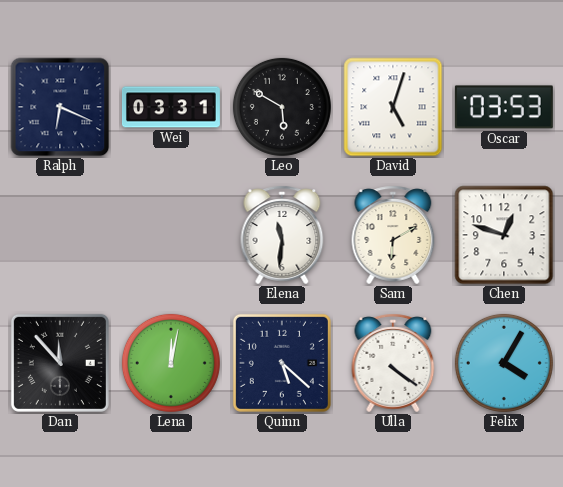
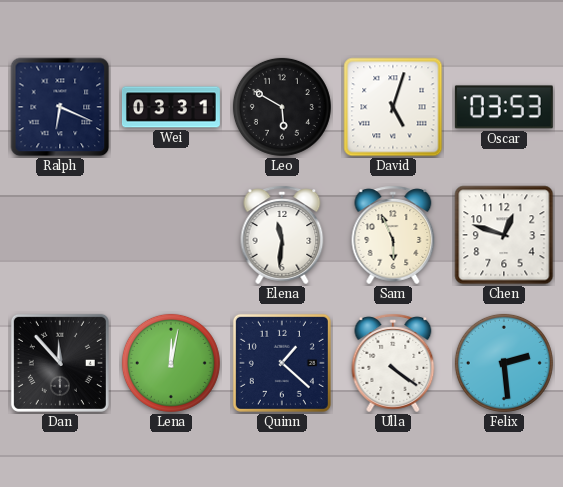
Sam: 6:10 -> 5:56
Quinn: 5:22 -> 1:22
Felix: 4:05 -> 2:29
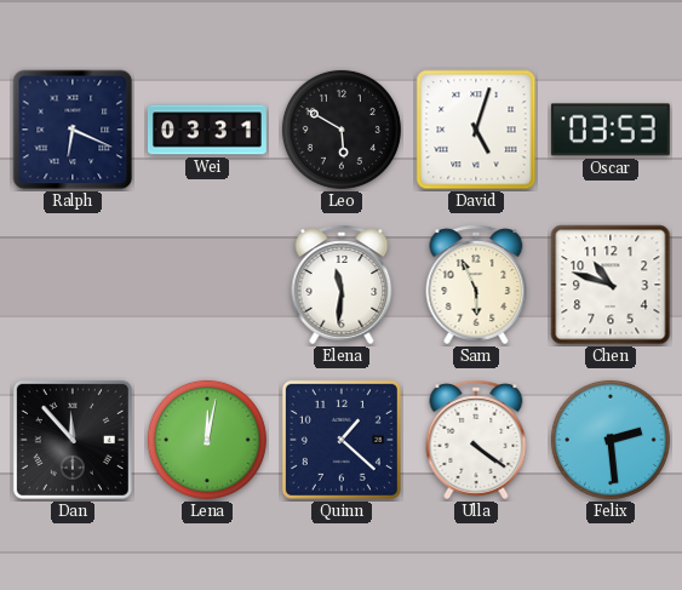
Chen: 12:48 -> 10:48
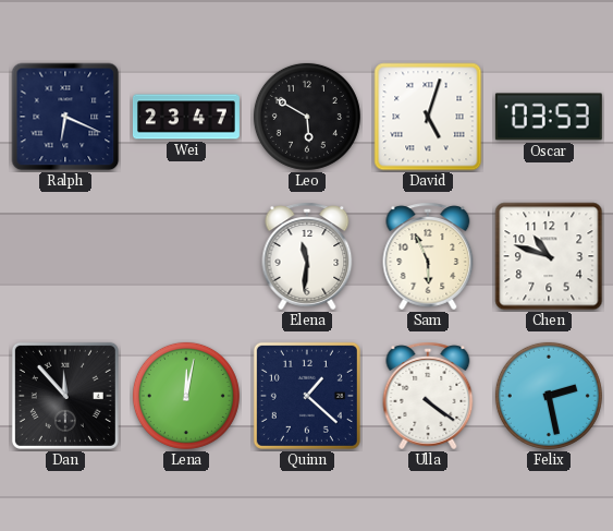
Wei: 03:31 -> 23:47
Felix: 2:29 -> 2:28
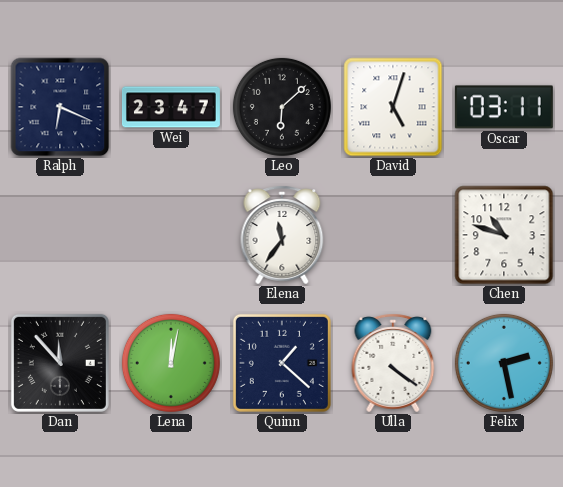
Leo: 5:50 -> 6:08
Oscar: 03:53 -> 03:11
Elena: 11:31 -> 11:36
Sam: 5:56 -> none
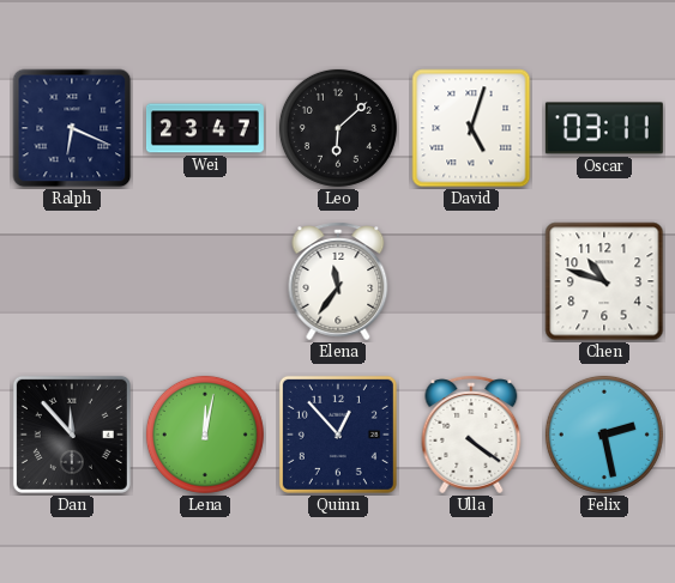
Quinn: 1:22 -> 12:53
